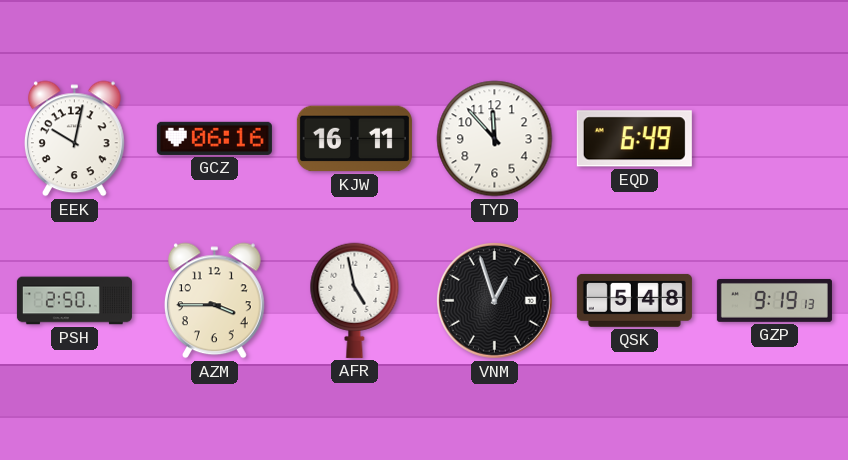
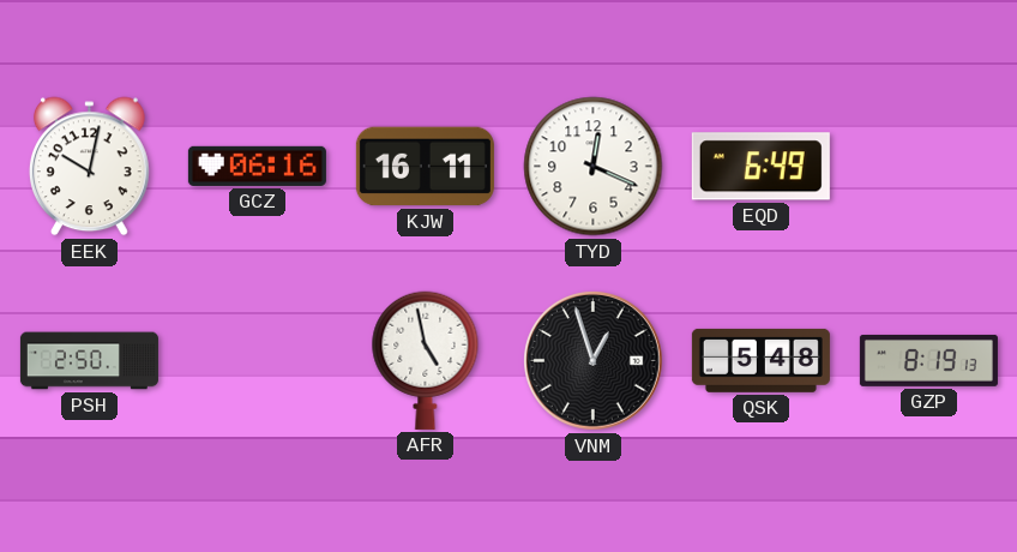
TYD: 11:53 -> 12:19
AZM: 3:45 -> none
GZP: 9:19 -> 8:19
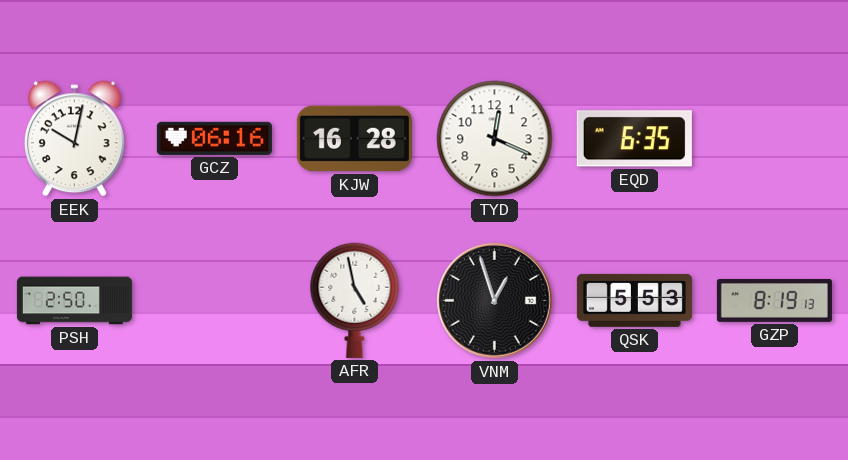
KJW: 16:11 -> 16:28
EQD: 6:49 -> 6:35
QSK: 5:48 -> 5:53
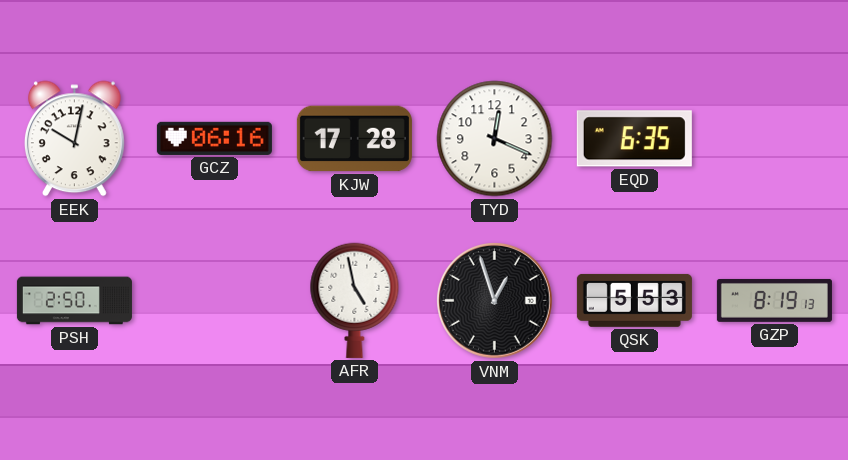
KJW: 16:28 -> 17:28
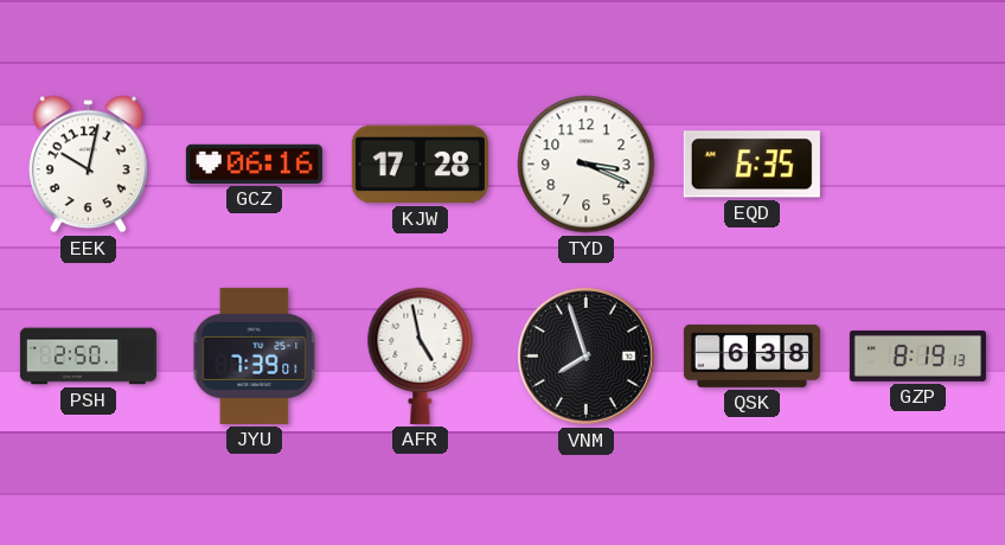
TYD: 12:19 -> 3:19
JYU: none -> 7:39
VNM: 12:57 -> 7:57
QSK: 5:53 -> 6:38
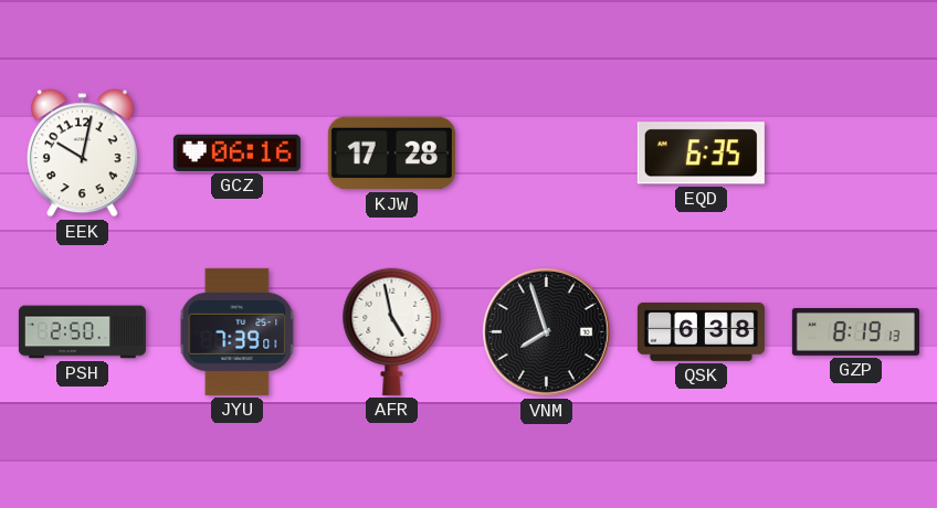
TYD: 3:19 -> none
